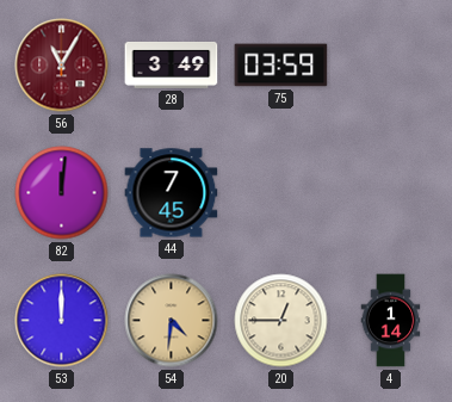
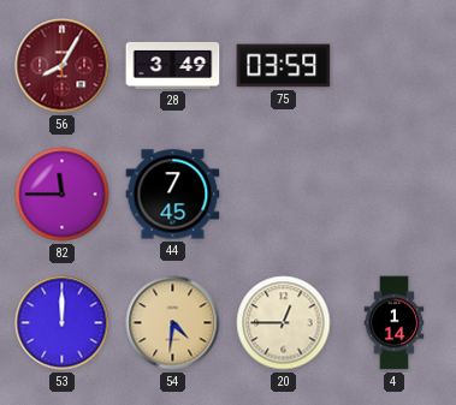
56: 11:05 -> 8:05
82: 12:01 -> 11:45
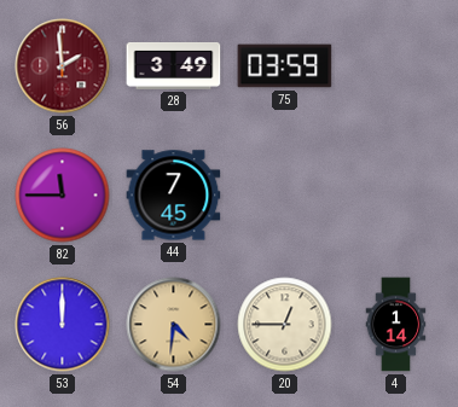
56: 8:05 -> 1:59
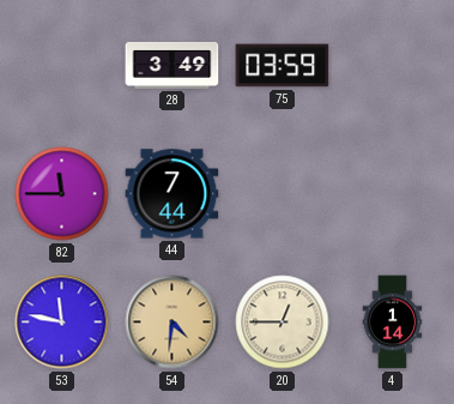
56: 1:59 -> none
44: 7:45 -> 7:44
53: 12:00 -> 11:47
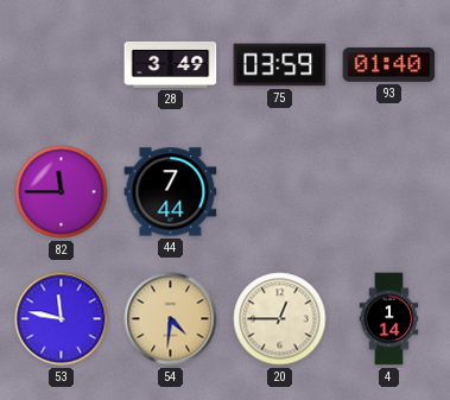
93: none -> 01:40
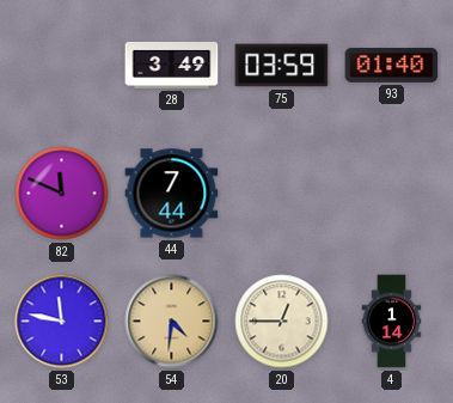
82: 11:45 -> 11:49
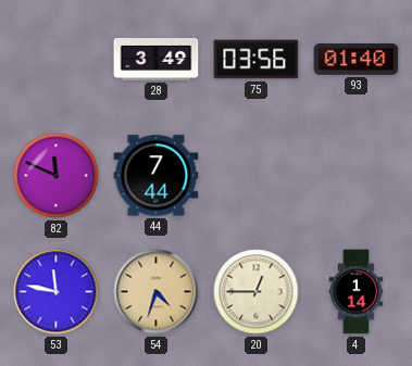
75: 03:59 -> 03:56
54: 4:31 -> 4:33
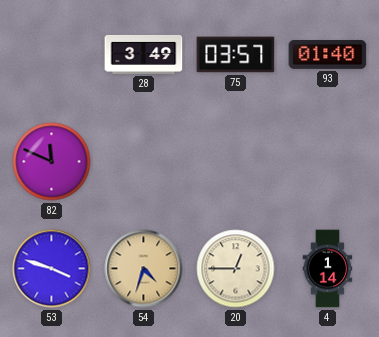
75: 03:56 -> 03:57
44: 7:44 -> none
53: 11:47 -> 3:48
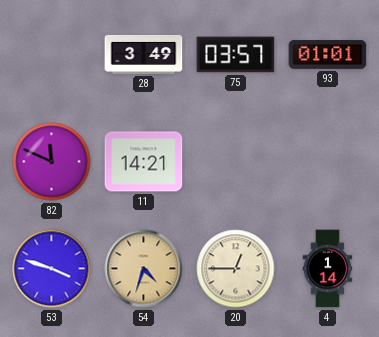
93: 01:40 -> 01:01
11: none -> 14:21
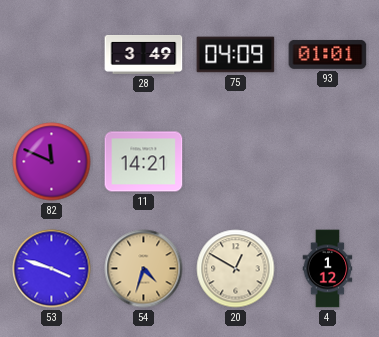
75: 03:57 -> 04:09
20: 12:45 -> 12:50
4: 1:14 -> 1:12
